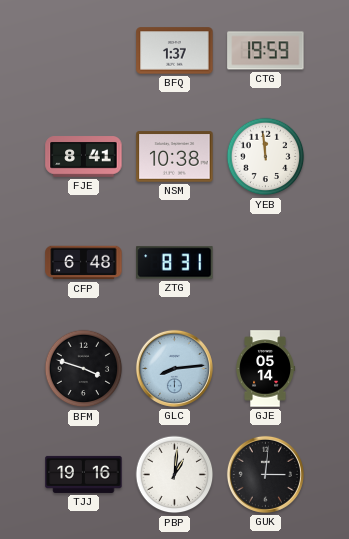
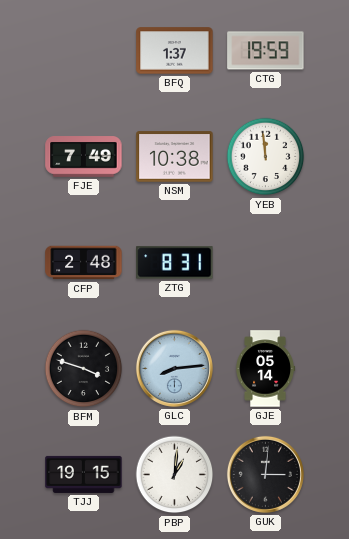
FJE: 8:41 -> 7:49
CFP: 6:48 -> 2:48
TJJ: 19:16 -> 19:15
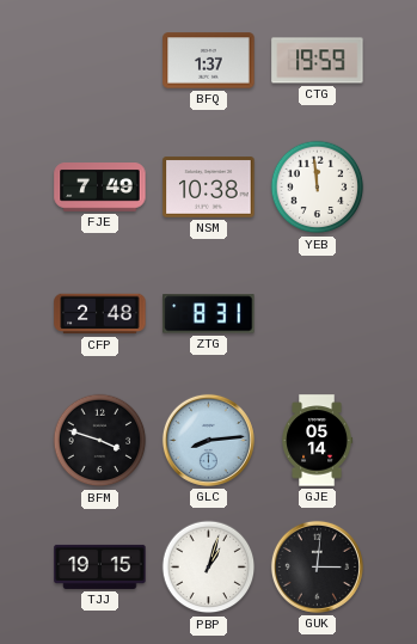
PBP: 1:01 -> 1:03
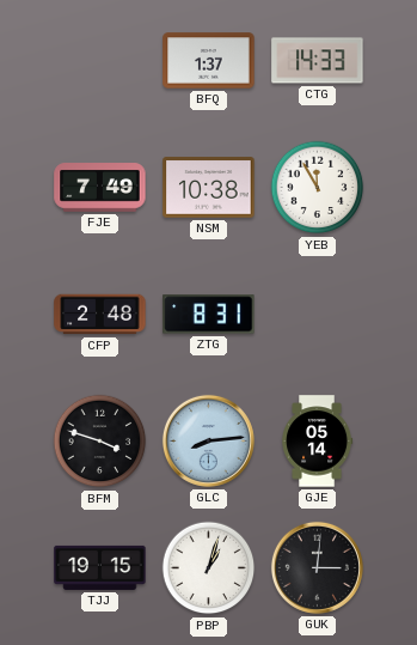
CTG: 19:59 -> 14:33
YEB: 11:59 -> 11:55
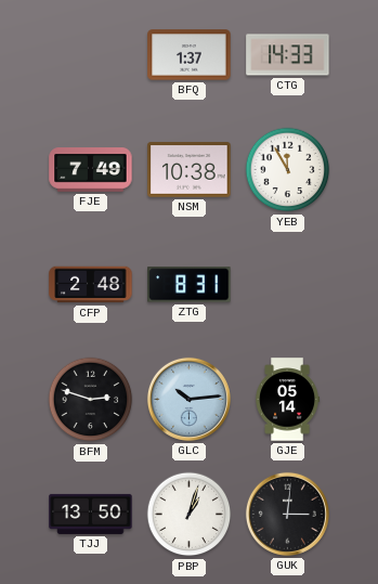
BFM: 3:48 -> 2:48
GLC: 8:14 -> 10:14
TJJ: 19:15 -> 13:50
